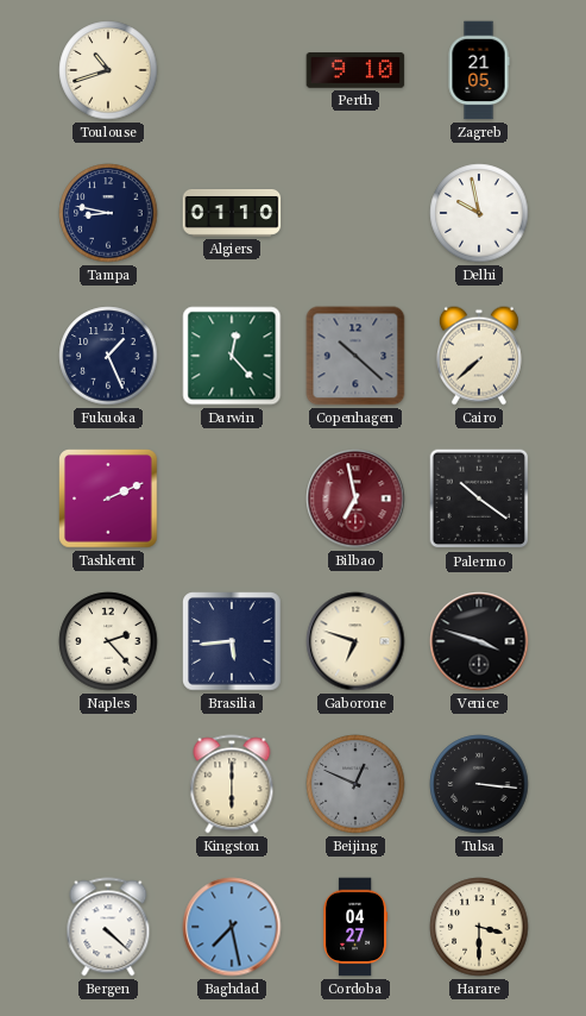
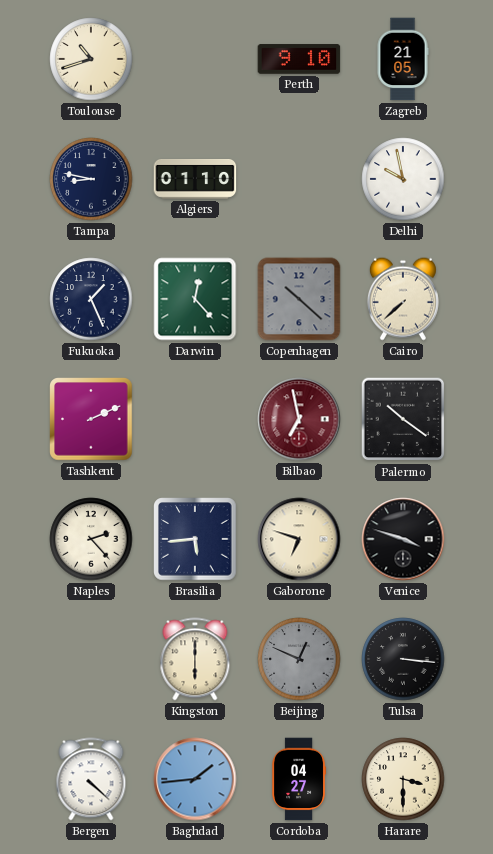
Baghdad: 7:28 -> 1:44
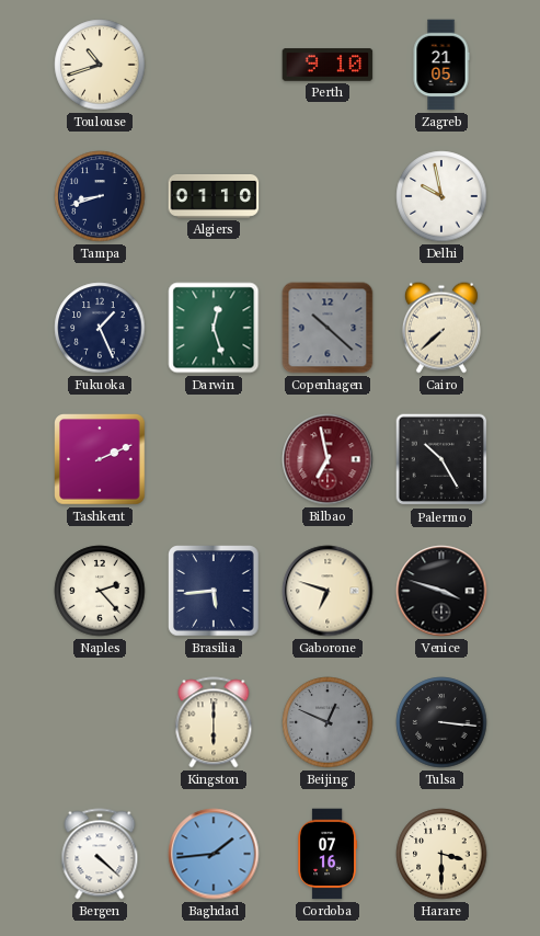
Tampa: 8:47 -> 8:42
Darwin: 12:23 -> 12:27
Palermo: 10:21 -> 10:25
Cordoba: 04:27 -> 07:16
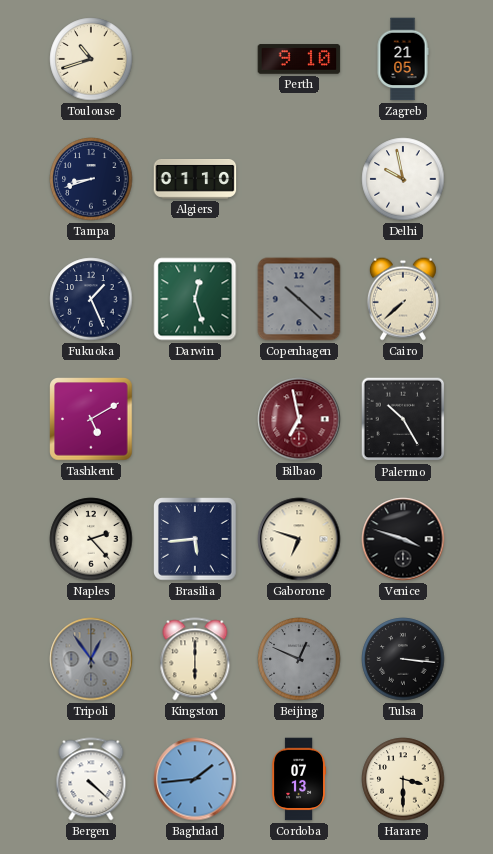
Tashkent: 2:11 -> 5:10
Tripoli: none -> 12:54
Cordoba: 07:16 -> 07:13
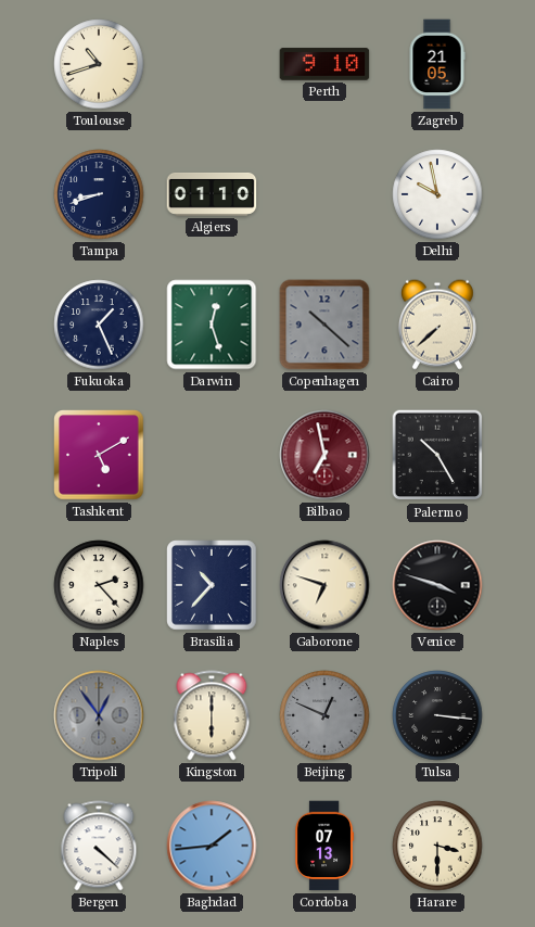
Brasilia: 5:44 -> 10:37
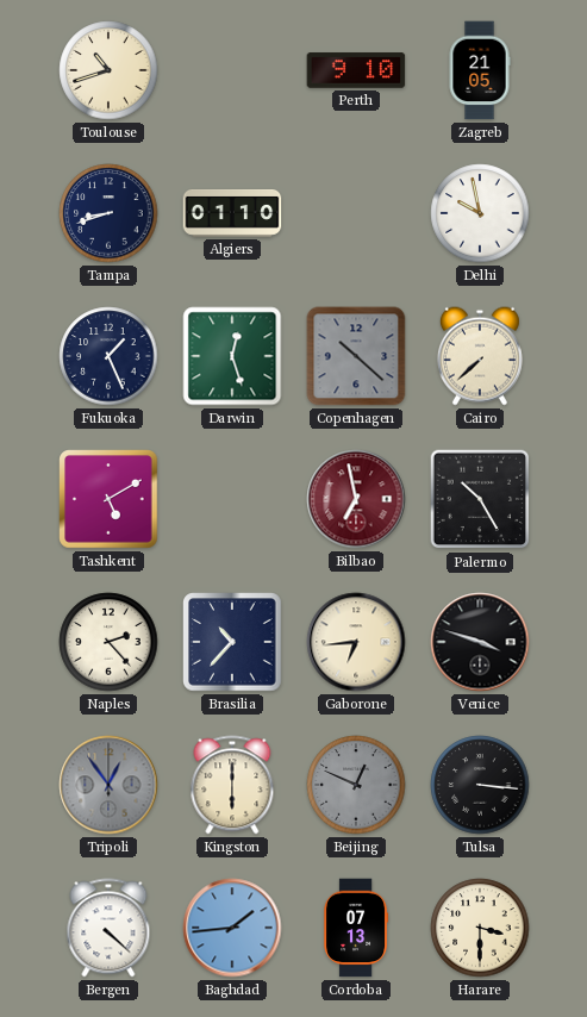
Gaborone: 6:48 -> 6:44
